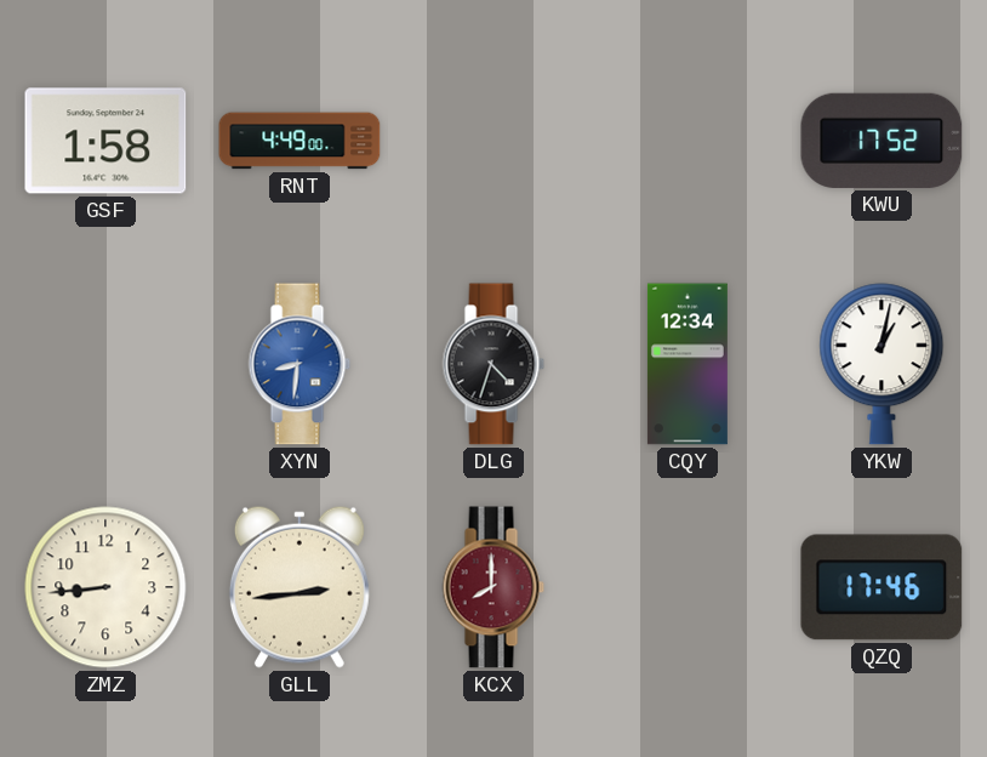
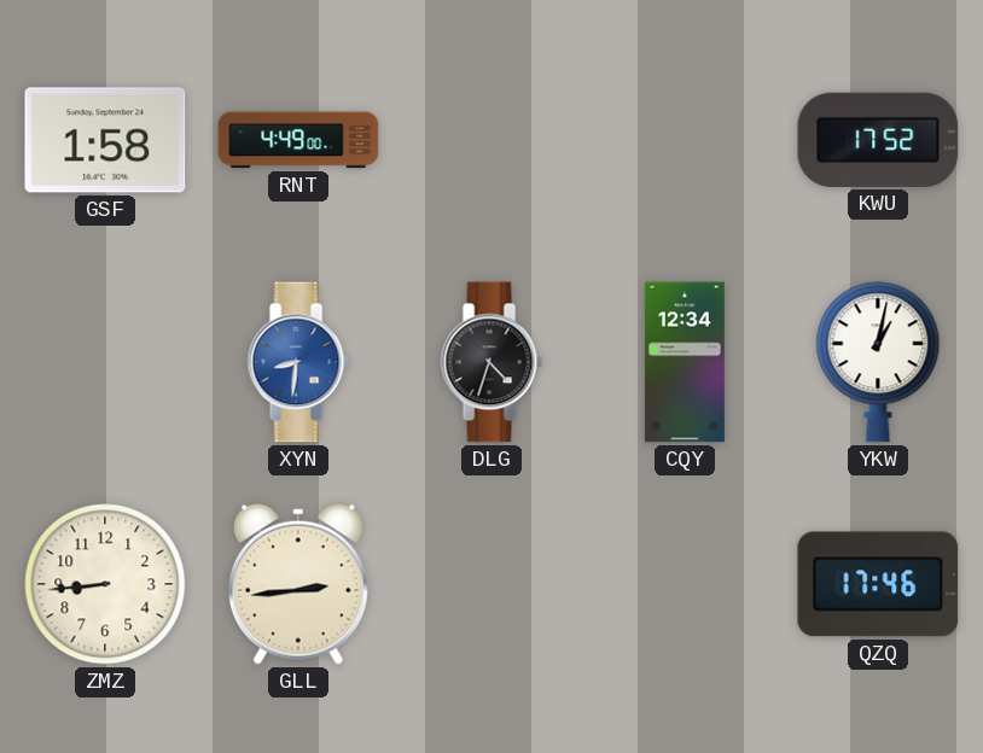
KCX: 8:00 -> none
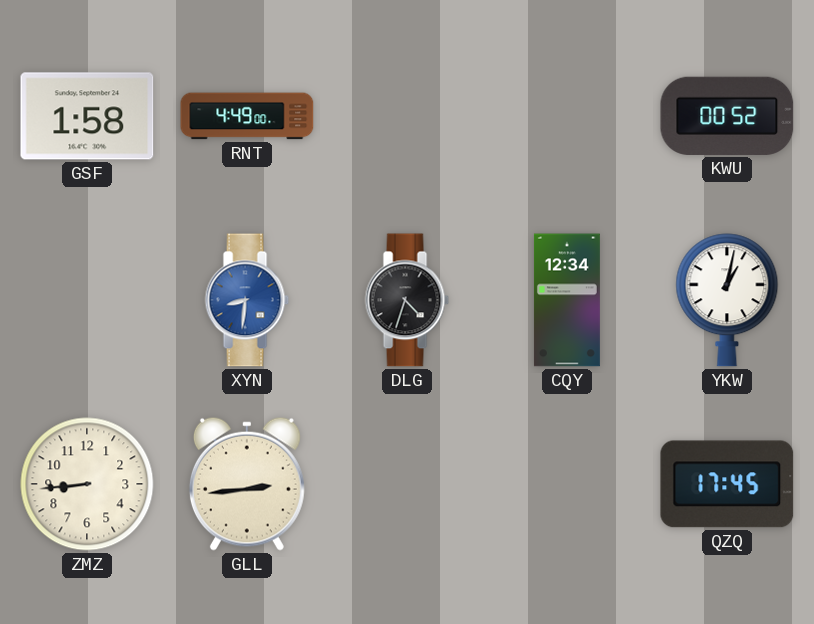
KWU: 17:52 -> 00:52
QZQ: 17:46 -> 17:45
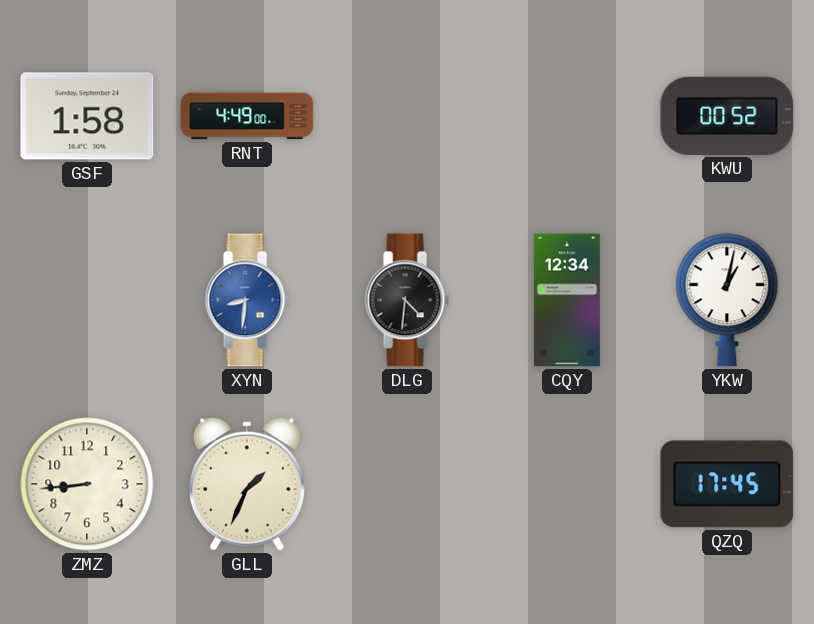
DLG: 4:33 -> 4:31
GLL: 2:44 -> 1:34
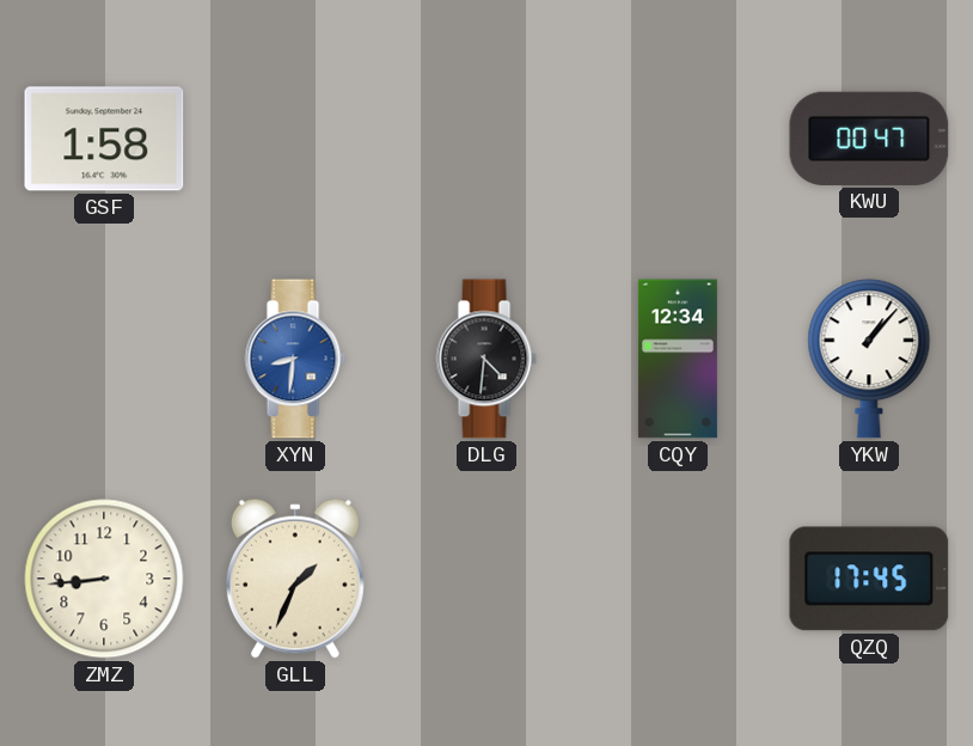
RNT: 4:49 -> none
KWU: 00:52 -> 00:47
YKW: 1:02 -> 1:07
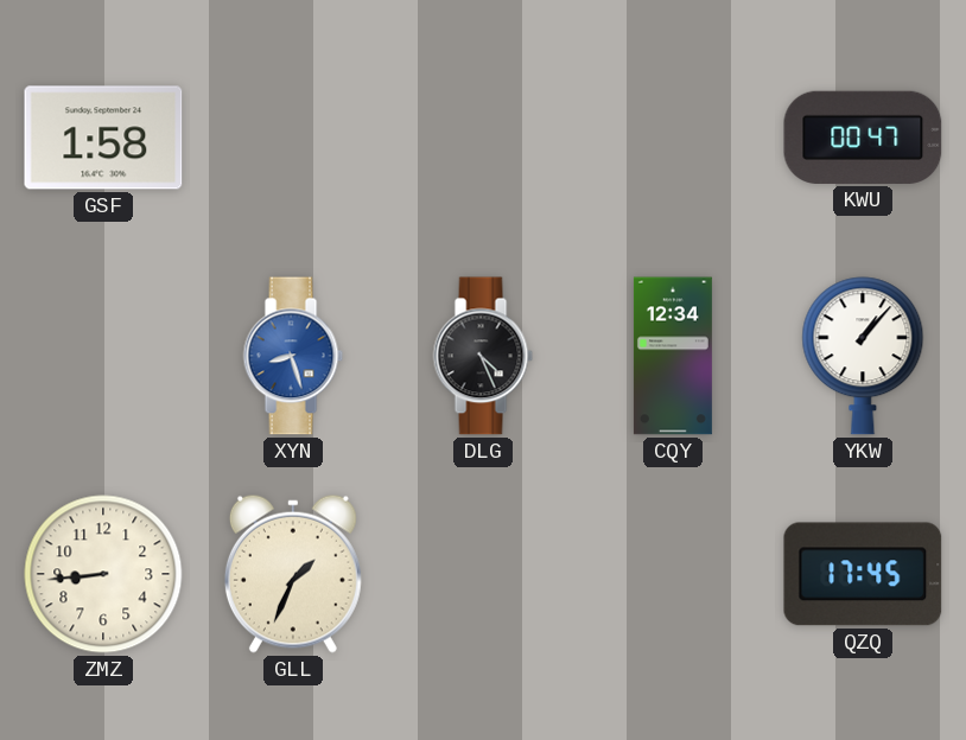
XYN: 8:31 -> 8:27
DLG: 4:31 -> 4:26
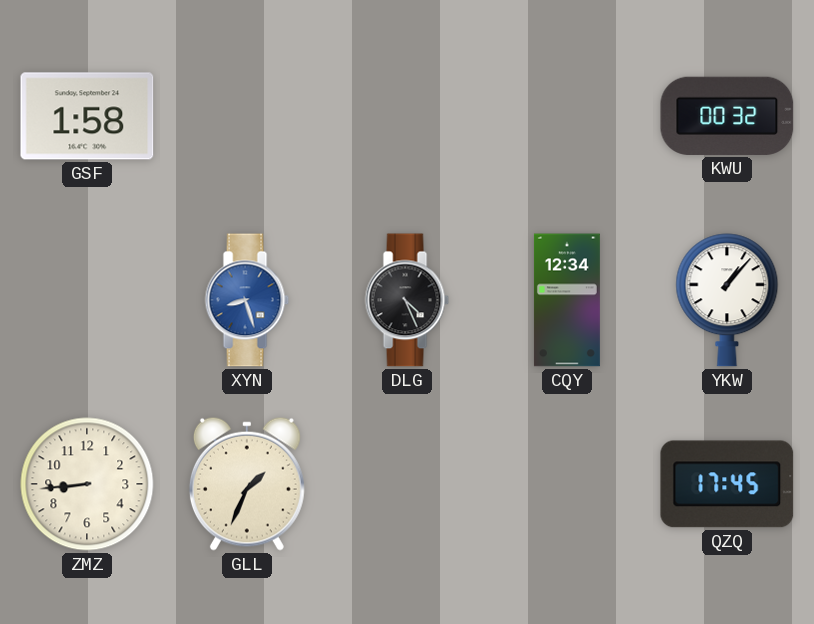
KWU: 00:47 -> 00:32
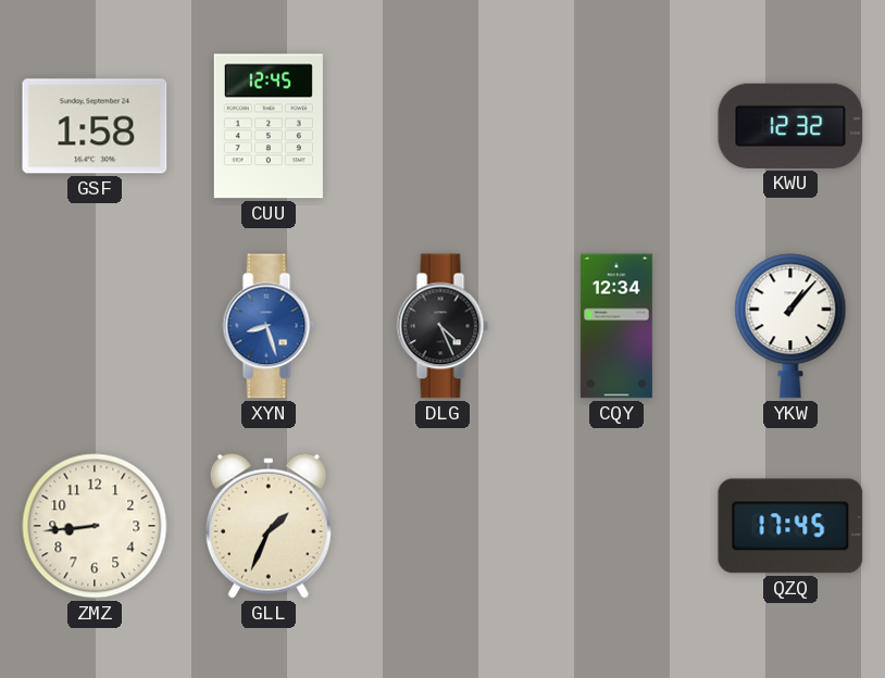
CUU: none -> 12:45
KWU: 00:32 -> 12:32
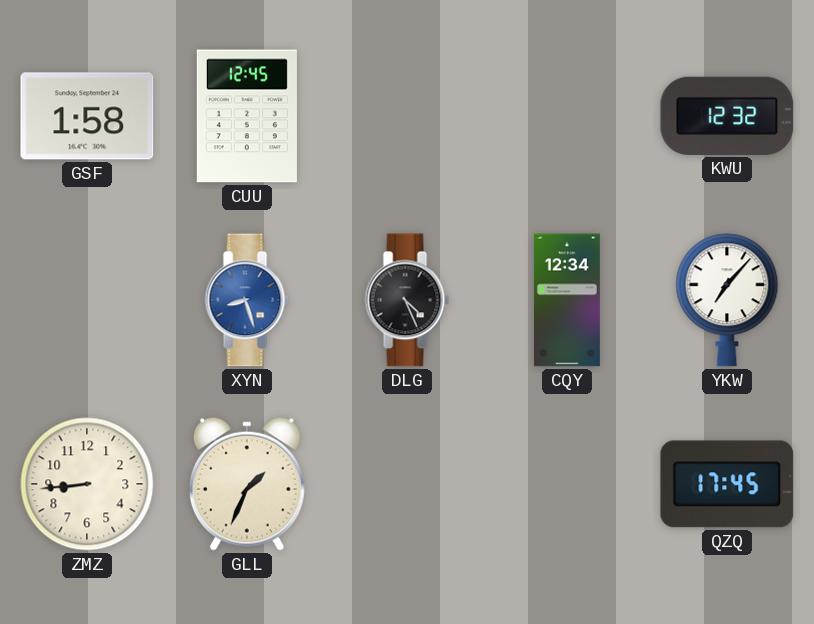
YKW: 1:07 -> 7:07
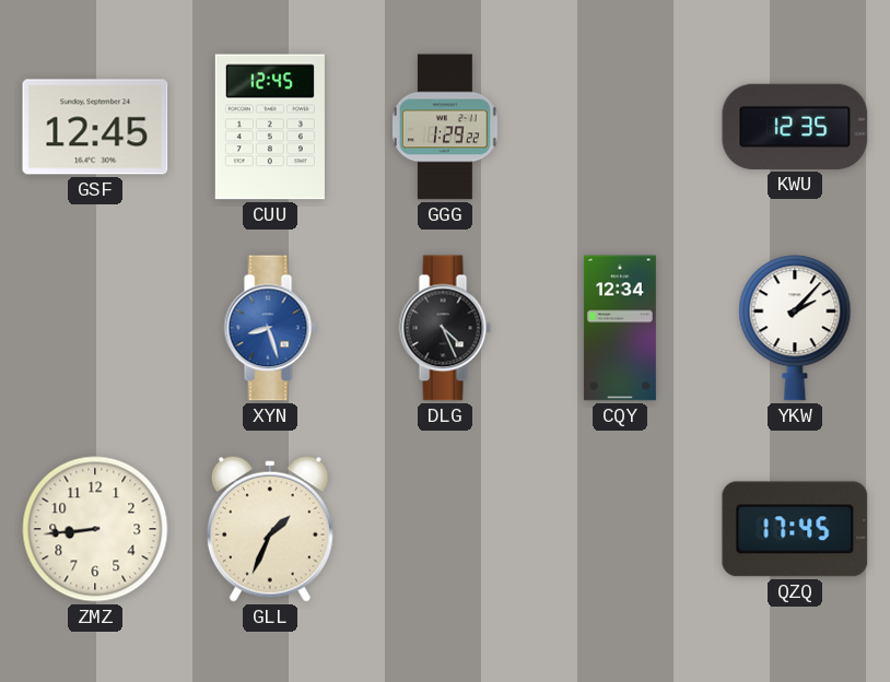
GSF: 1:58 -> 12:45
GGG: none -> 1:29
KWU: 12:32 -> 12:35
YKW: 7:07 -> 2:07
